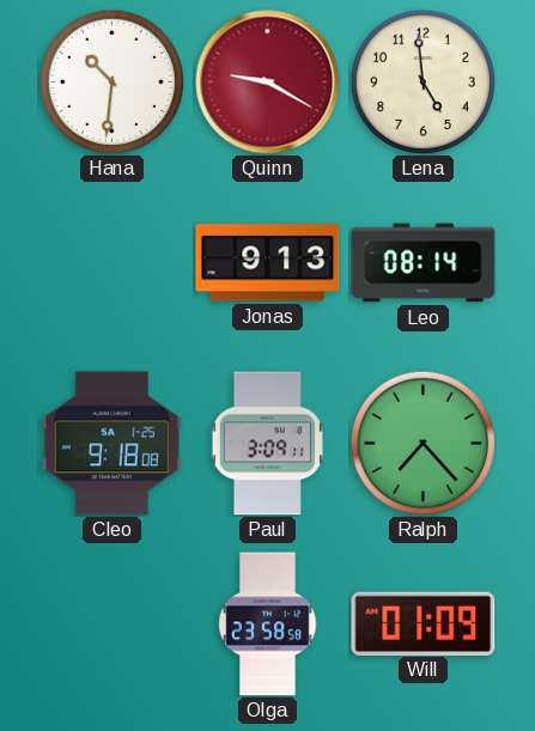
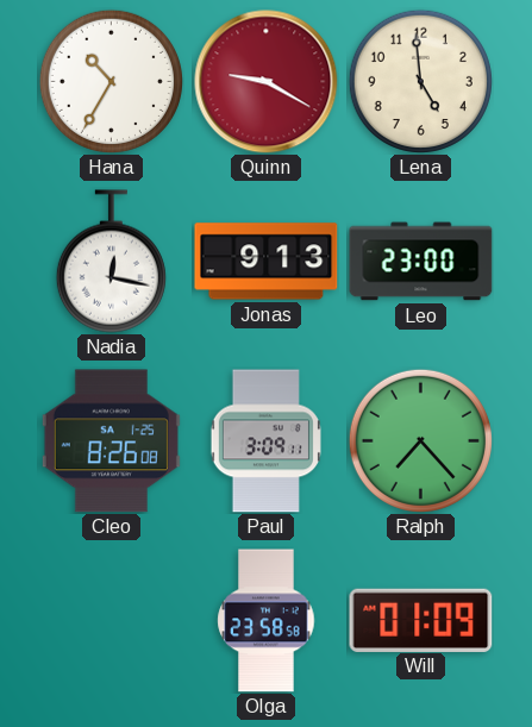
Hana: 10:31 -> 10:35
Nadia: none -> 12:17
Leo: 08:14 -> 23:00
Cleo: 9:18 -> 8:26
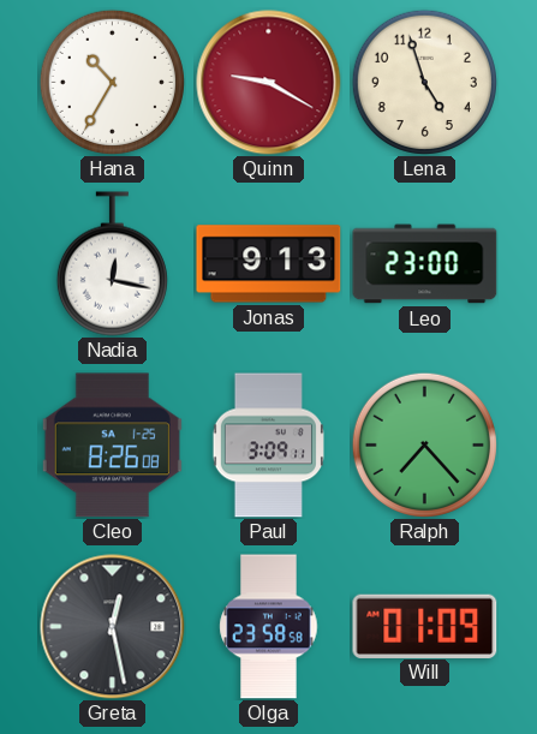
Lena: 4:59 -> 4:57
Greta: none -> 12:28
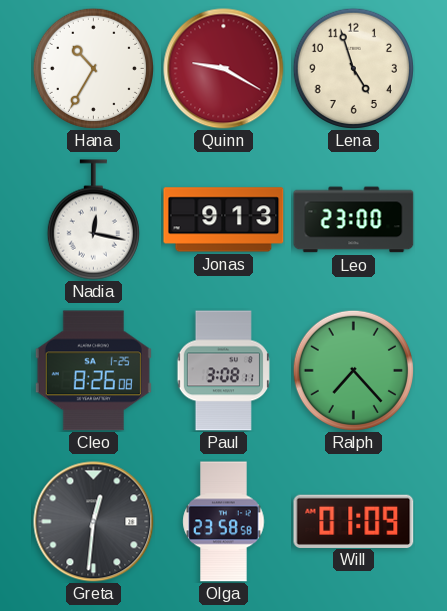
Paul: 3:09 -> 3:08
Greta: 12:28 -> 12:31
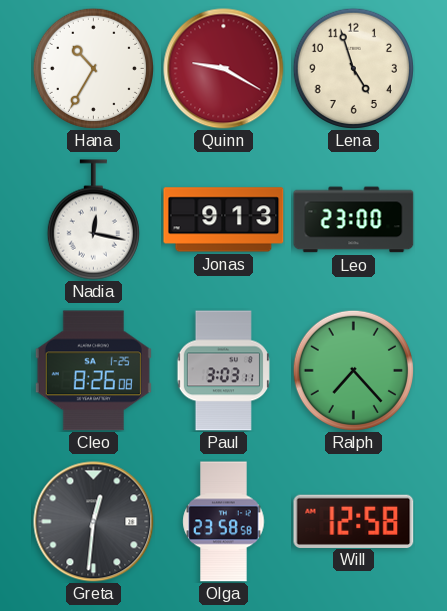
Paul: 3:08 -> 3:03
Will: 01:09 -> 12:58
